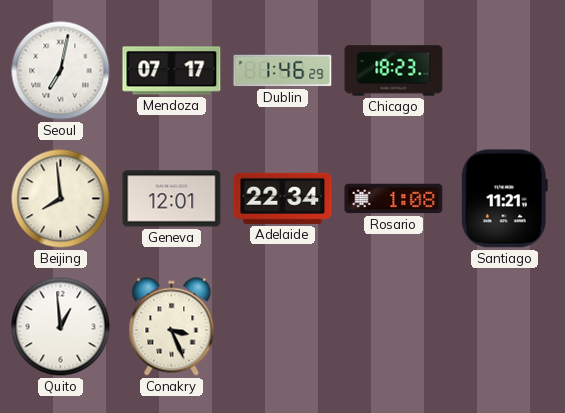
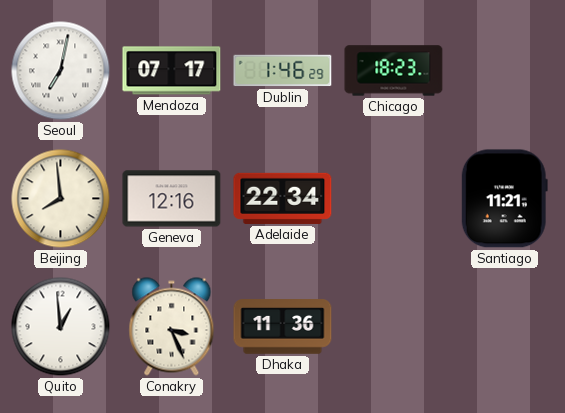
Geneva: 12:01 -> 12:16
Rosario: 1:08 -> none
Dhaka: none -> 11:36
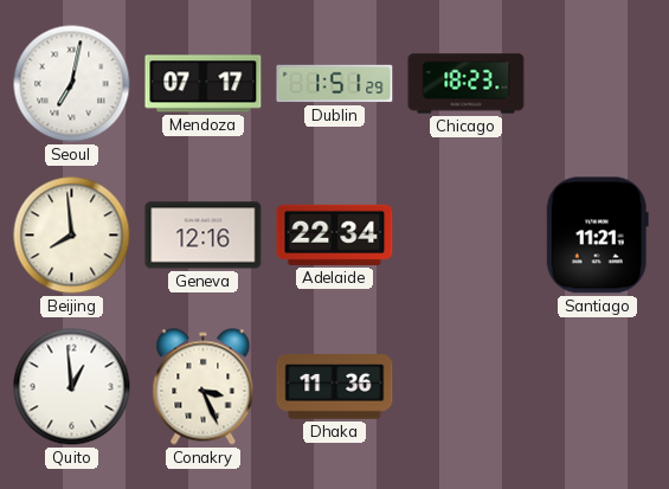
Dublin: 1:46 -> 1:51
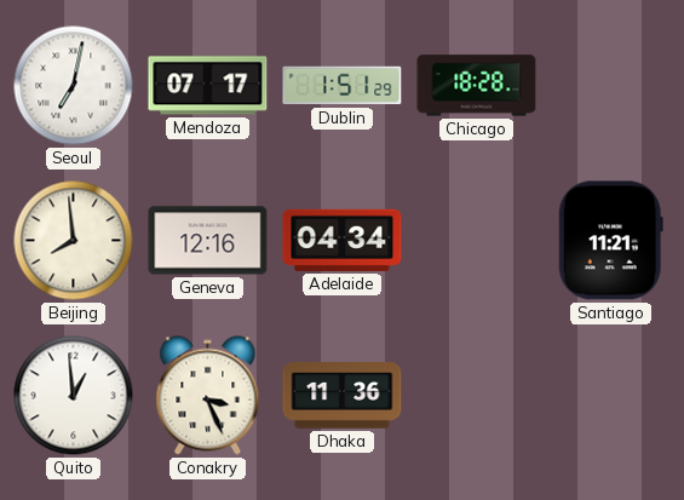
Chicago: 18:23 -> 18:28
Adelaide: 22:34 -> 04:34
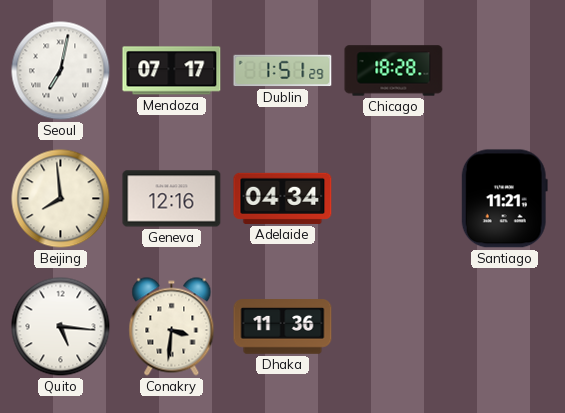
Quito: 12:59 -> 5:16
Conakry: 3:26 -> 3:31
